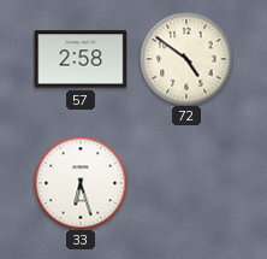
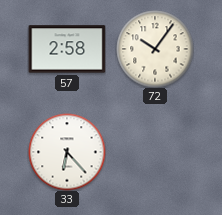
72: 4:51 -> 10:06
33: 6:27 -> 6:23
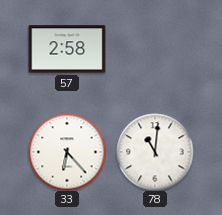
72: 10:06 -> none
78: none -> 11:01
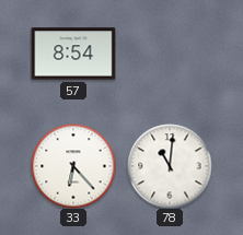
57: 2:58 -> 8:54
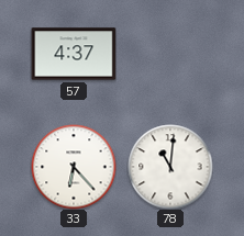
57: 8:54 -> 4:37
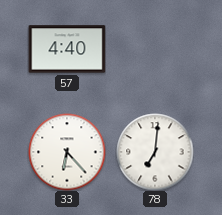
57: 4:37 -> 4:40
78: 11:01 -> 7:01
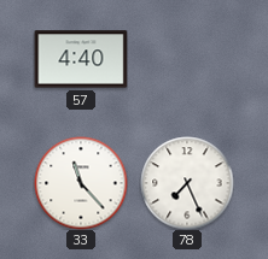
33: 6:23 -> 11:23
78: 7:01 -> 7:26
